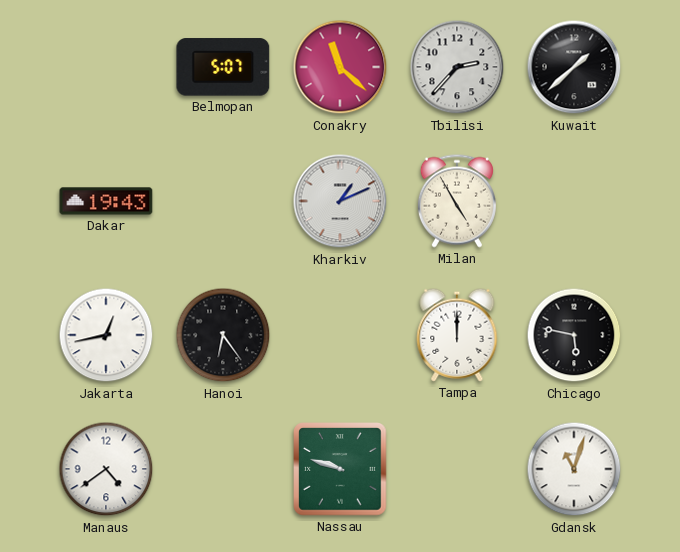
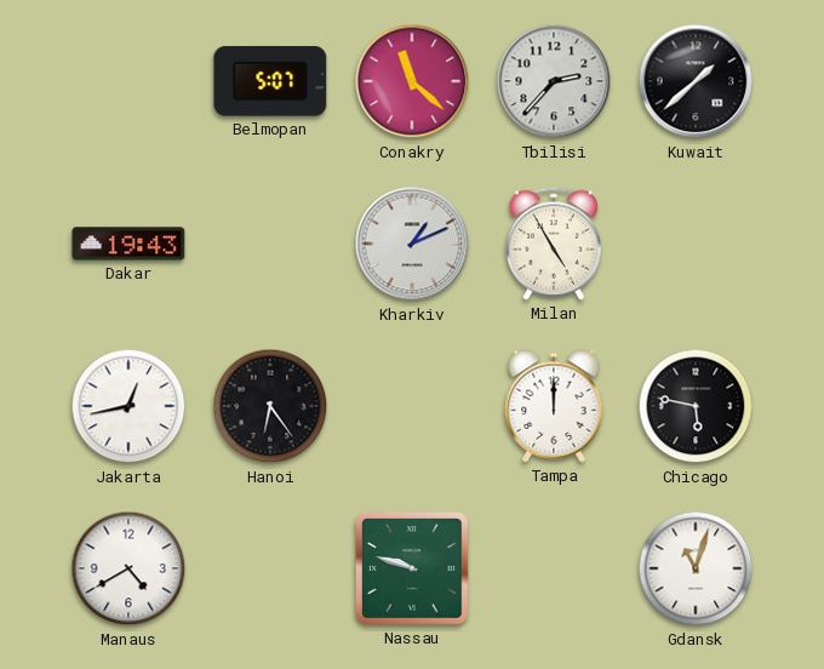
Manaus: 4:39 -> 4:40
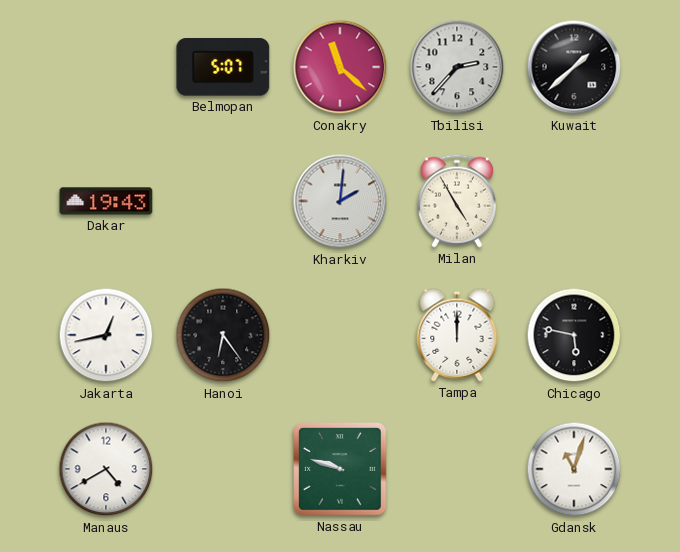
Kharkiv: 1:11 -> 2:01
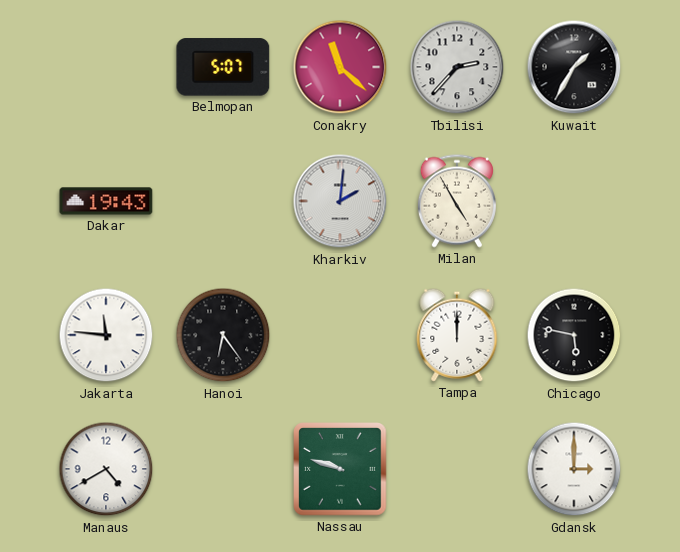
Kuwait: 1:38 -> 1:35
Jakarta: 12:43 -> 11:46
Gdansk: 11:03 -> 3:00
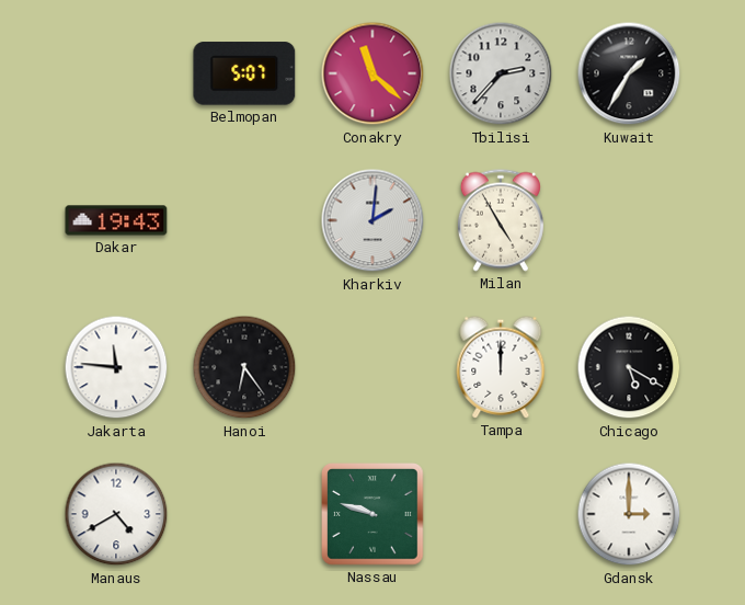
Chicago: 5:47 -> 5:20
